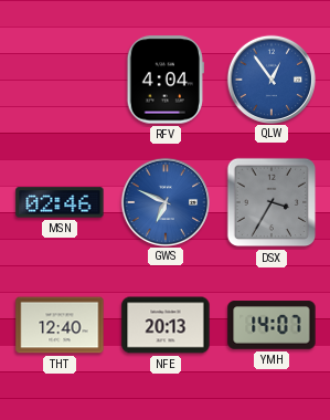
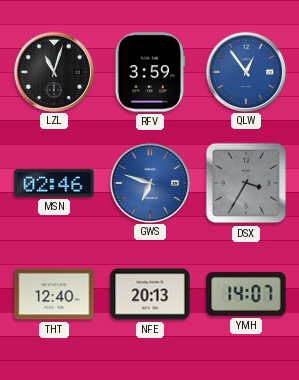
LZL: none -> 11:03
RFV: 4:04 -> 3:59
GWS: 6:49 -> 6:48
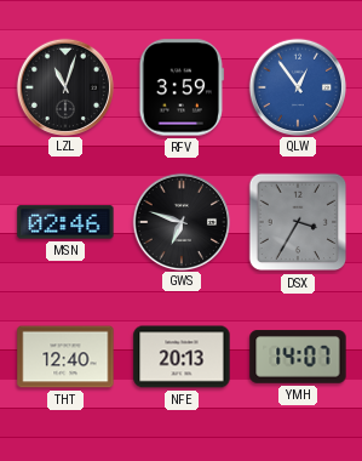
GWS dial: blue -> black
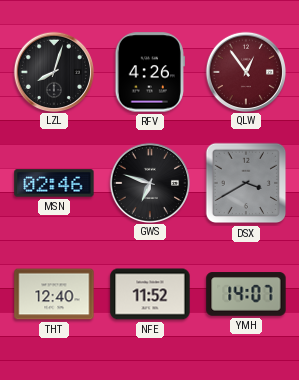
LZL: 11:03 -> 8:03
RFV: 3:59 -> 4:26
QLW dial: blue -> burgundy
DSX: 3:35 -> 3:40
NFE: 20:13 -> 11:52
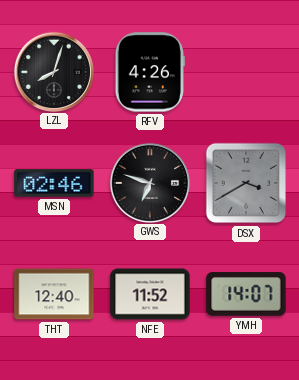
QLW: 12:54 -> none
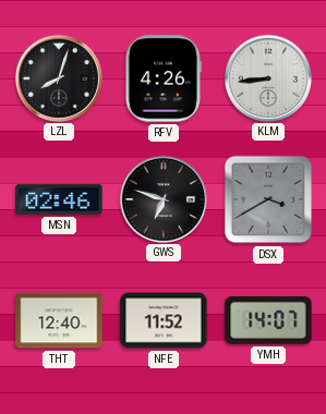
KLM: none -> 8:44
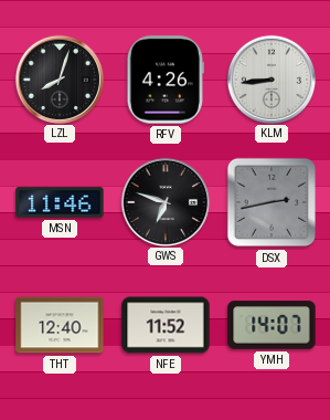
MSN: 02:46 -> 11:46
DSX: 3:40 -> 2:43
